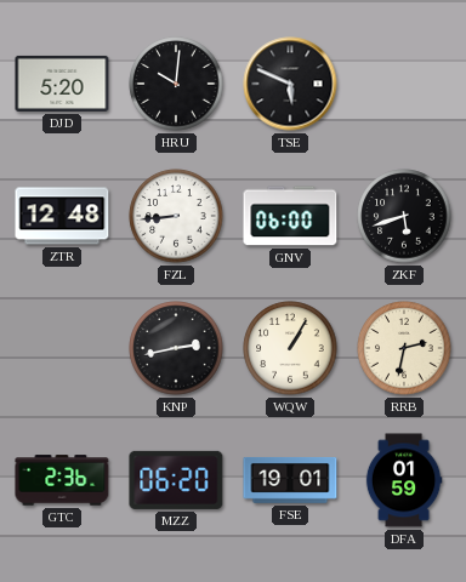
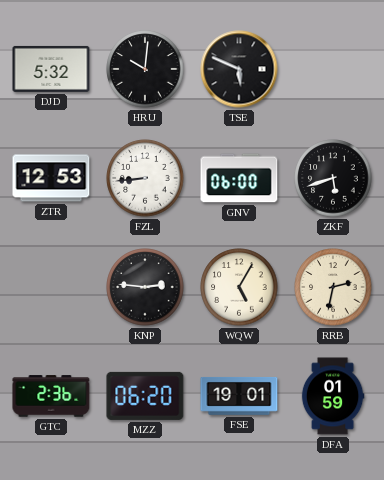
DJD: 5:20 -> 5:32
ZTR: 12:48 -> 12:53
KNP: 2:43 -> 2:46
WQW: 1:05 -> 5:05
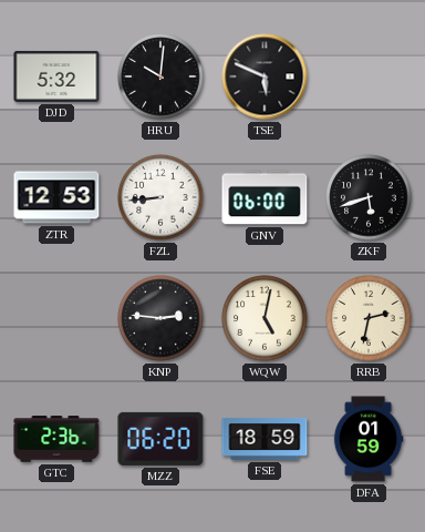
WQW: 5:05 -> 5:02
FSE: 19:01 -> 18:59
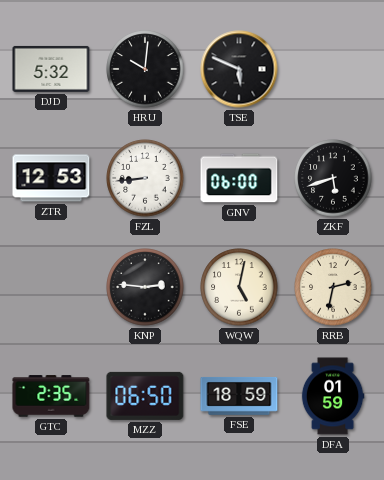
GTC: 2:36 -> 2:35
MZZ: 06:20 -> 06:50
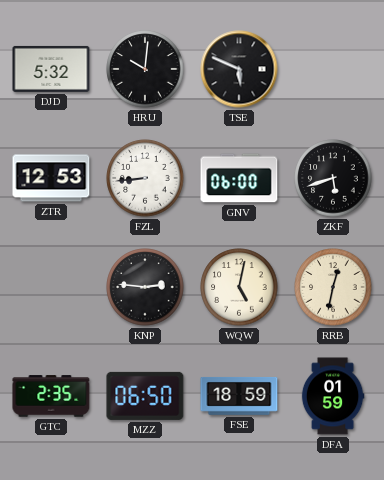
RRB: 2:32 -> 12:32
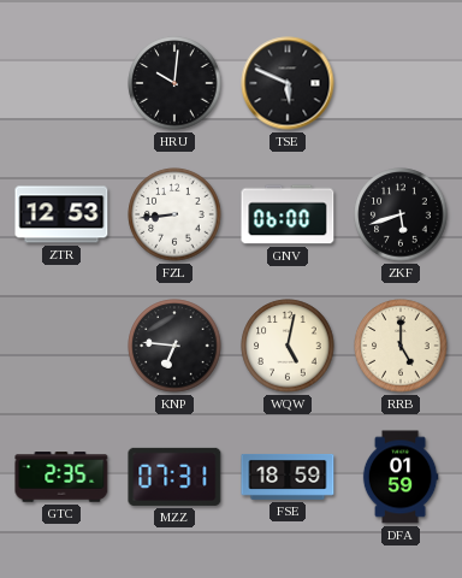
DJD: 5:32 -> none
KNP: 2:46 -> 6:46
RRB: 12:32 -> 5:00
MZZ: 06:50 -> 07:31
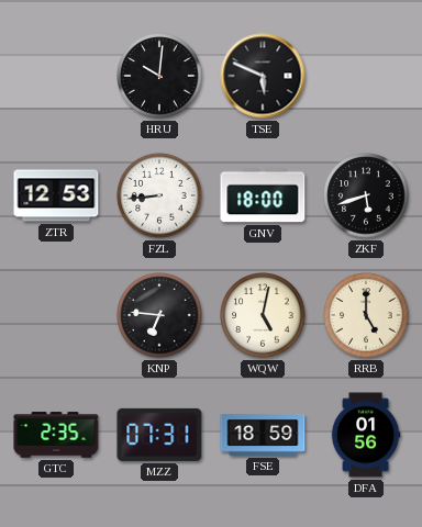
GNV: 06:00 -> 18:00
DFA: 01:59 -> 01:56
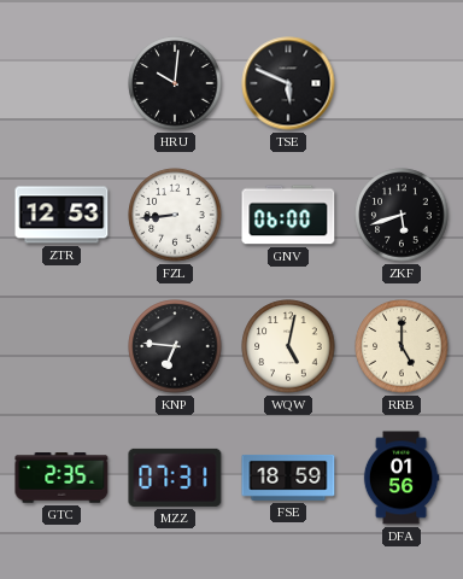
GNV: 18:00 -> 06:00
